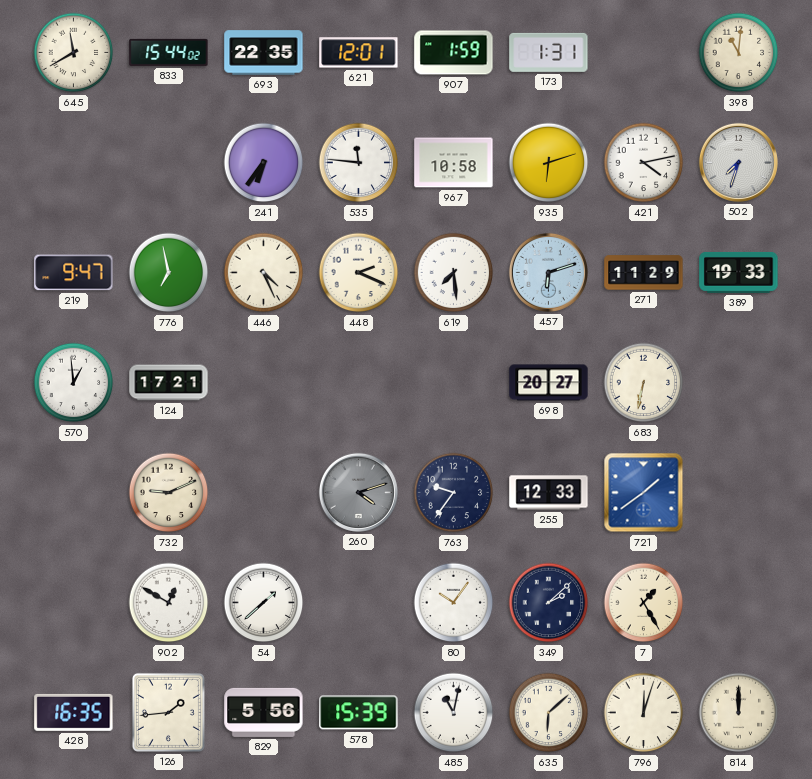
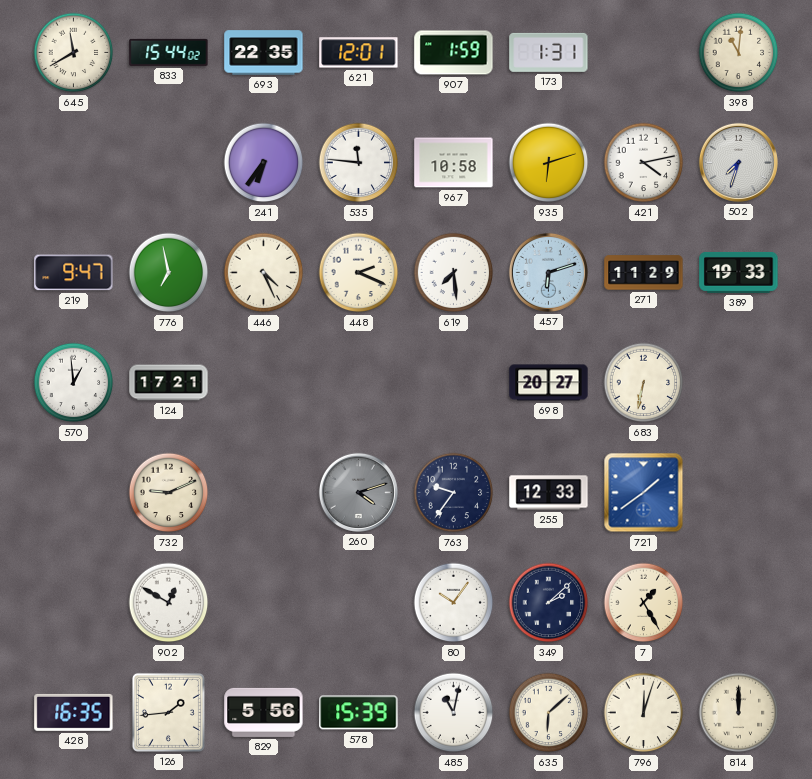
54: 1:38 -> none
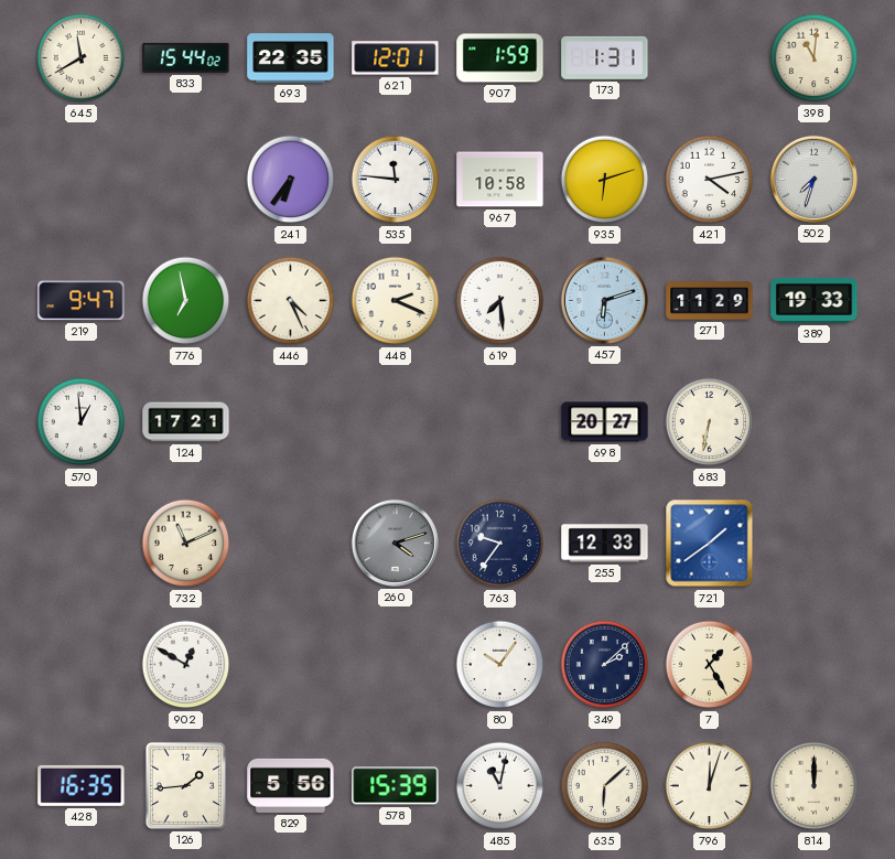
732: 9:11 -> 11:11
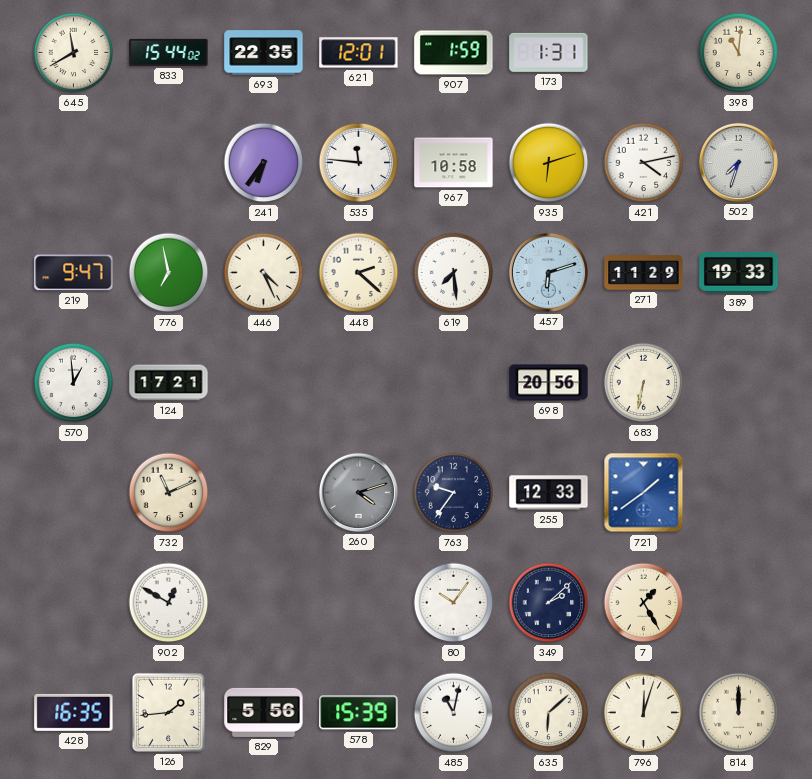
448: 2:19 -> 2:22
698: 20:27 -> 20:56
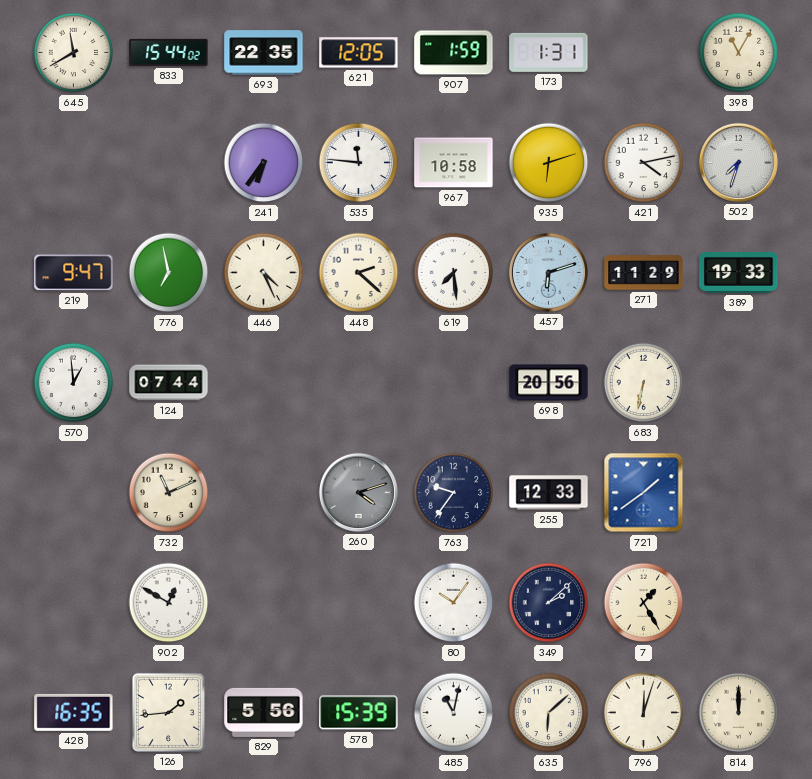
621: 12:01 -> 12:05
398: 11:01 -> 11:05
124: 17:21 -> 07:44
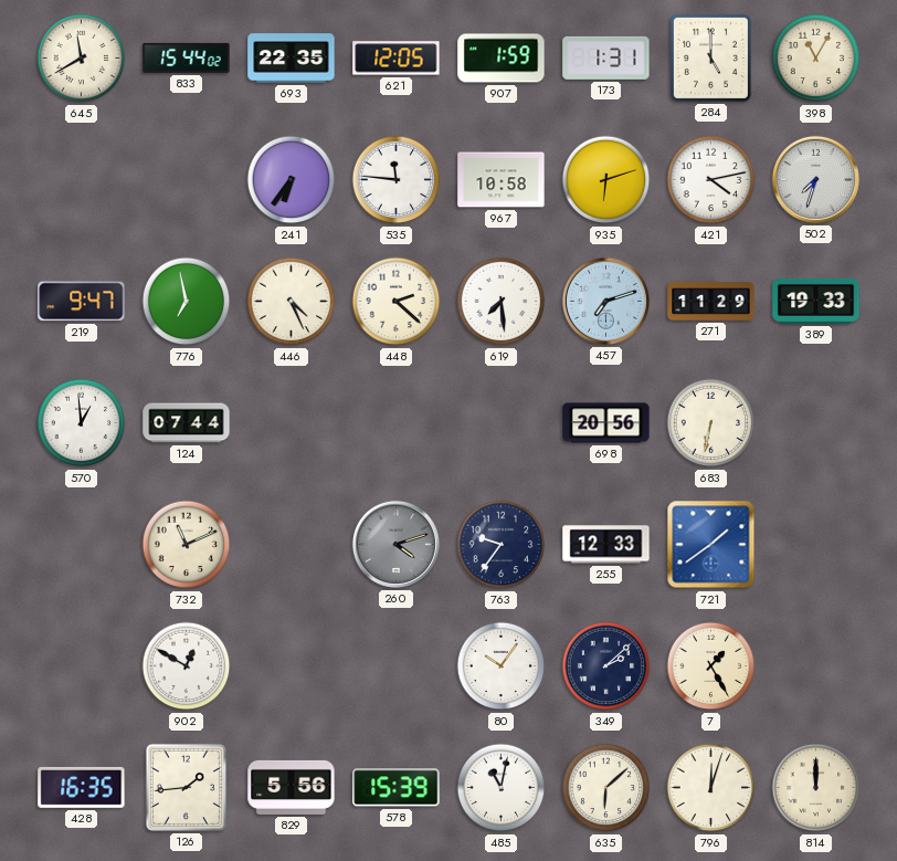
284: none -> 5:00
457: 6:12 -> 7:12
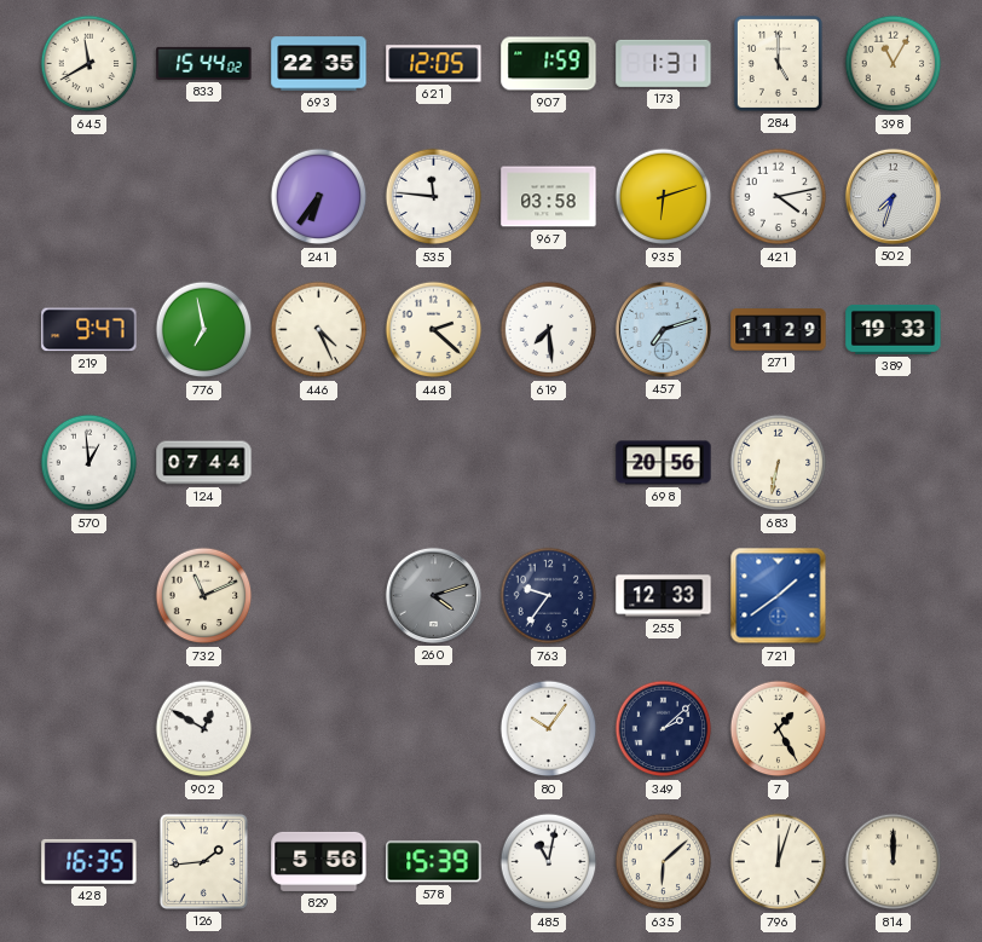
967: 10:58 -> 03:58
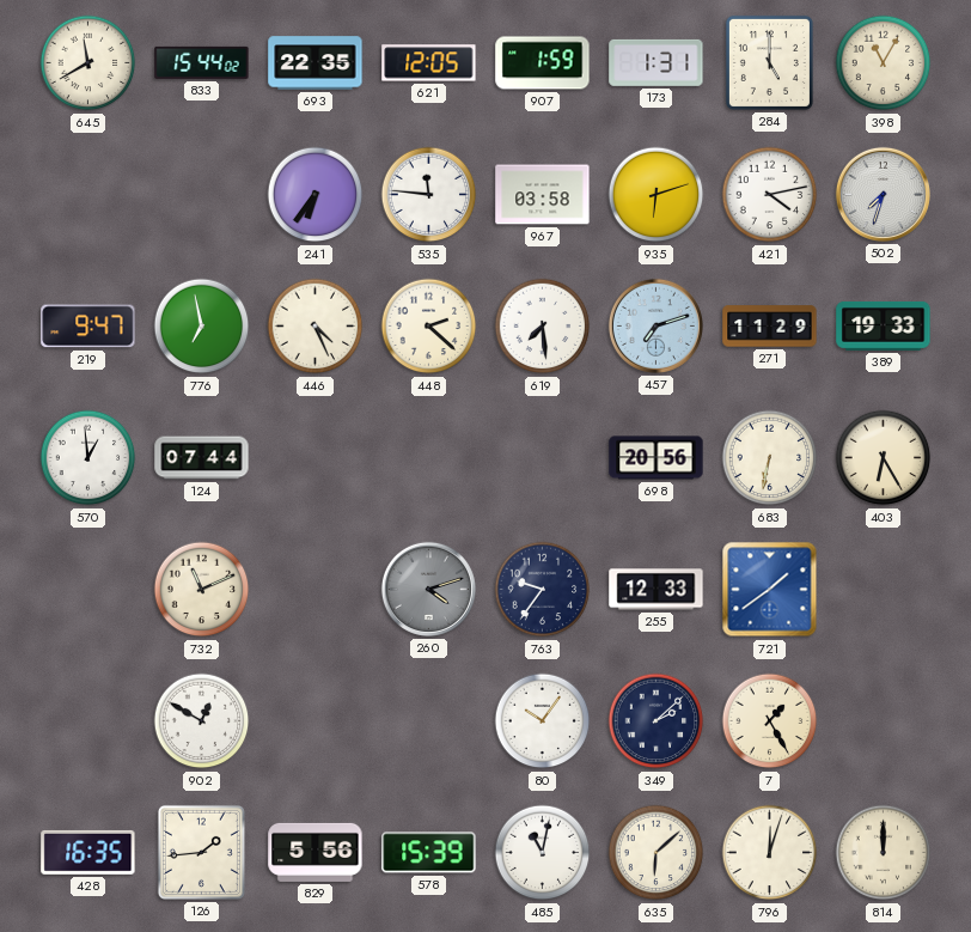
403: none -> 6:25
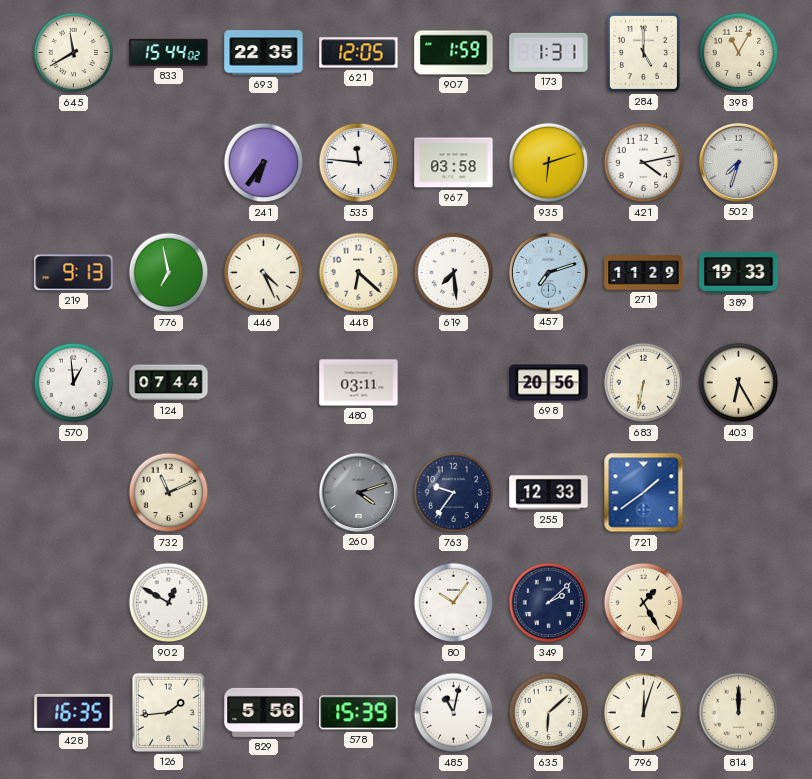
219: 9:47 -> 9:13
448: 2:22 -> 6:22
480: none -> 03:11
